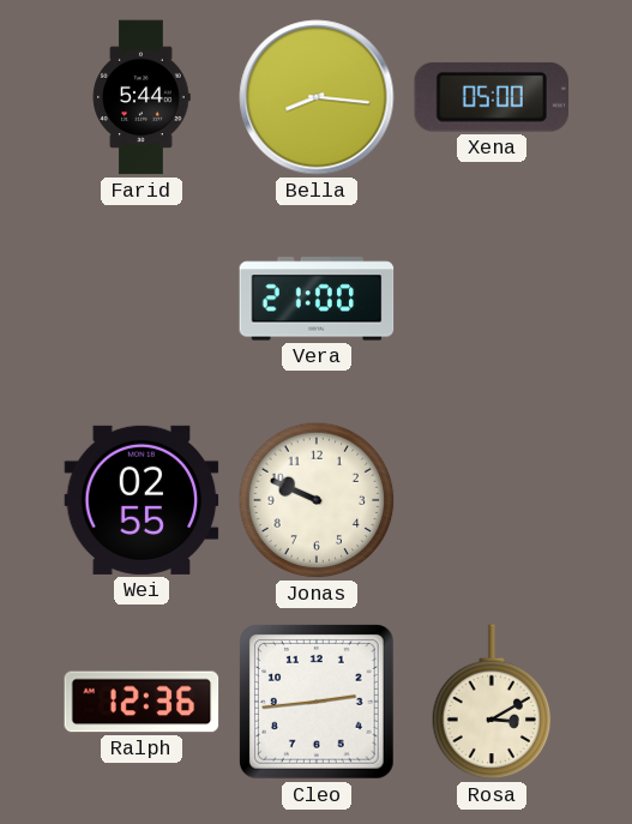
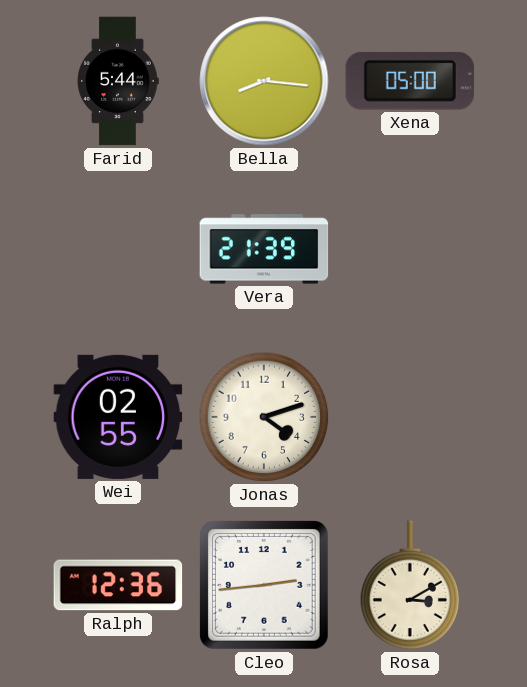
Vera: 21:00 -> 21:39
Jonas: 9:49 -> 4:12
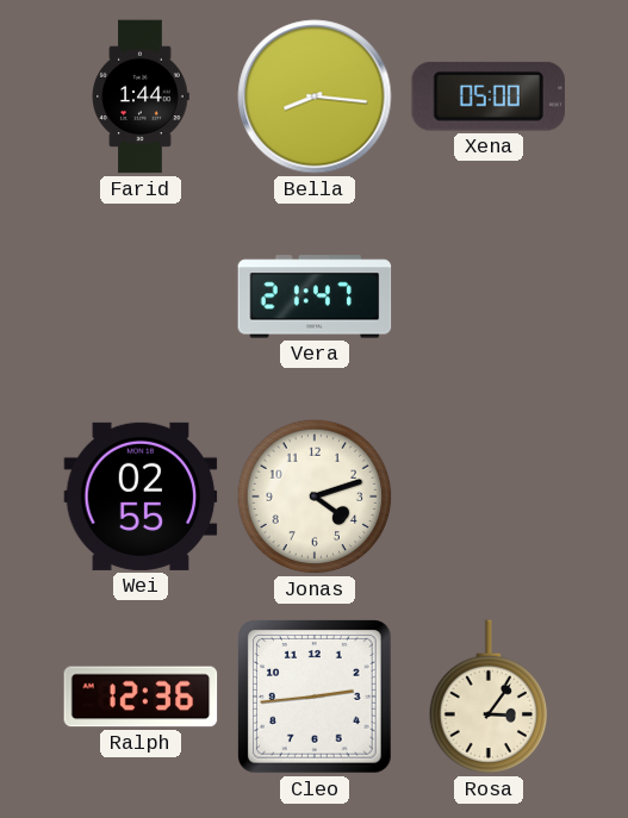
Farid: 5:44 -> 1:44
Vera: 21:39 -> 21:47
Rosa: 3:10 -> 3:06
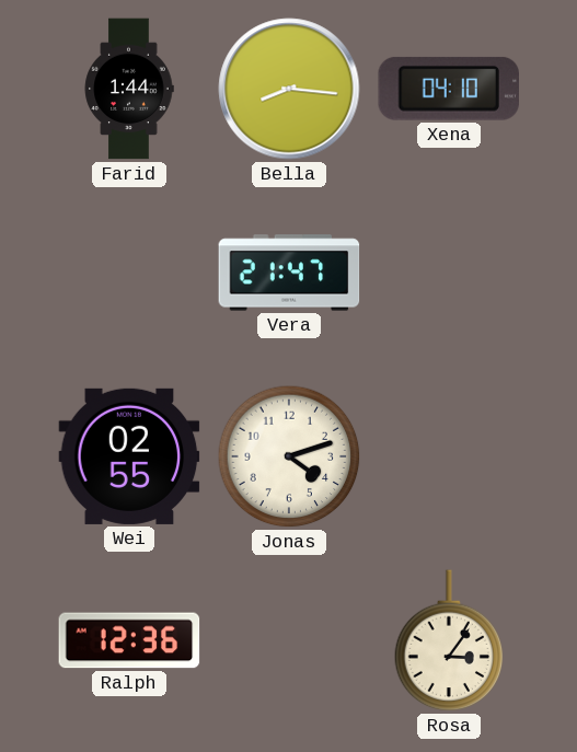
Xena: 05:00 -> 04:10
Cleo: 2:44 -> none
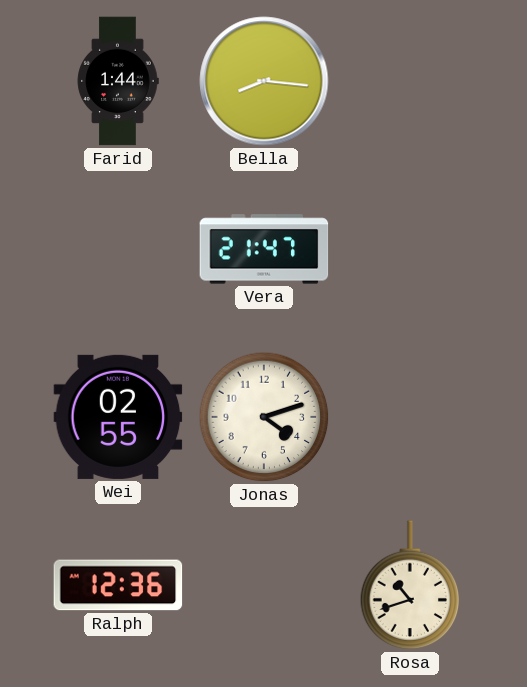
Xena: 04:10 -> none
Rosa: 3:06 -> 10:42
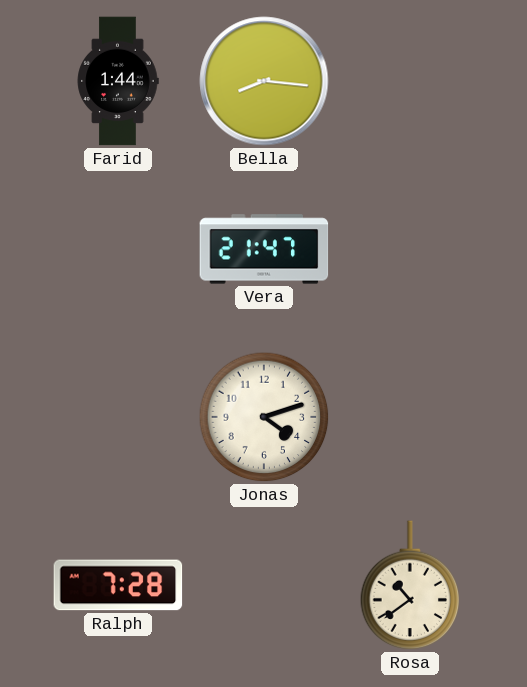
Wei: 02:55 -> none
Ralph: 12:36 -> 7:28
Rosa: 10:42 -> 10:39
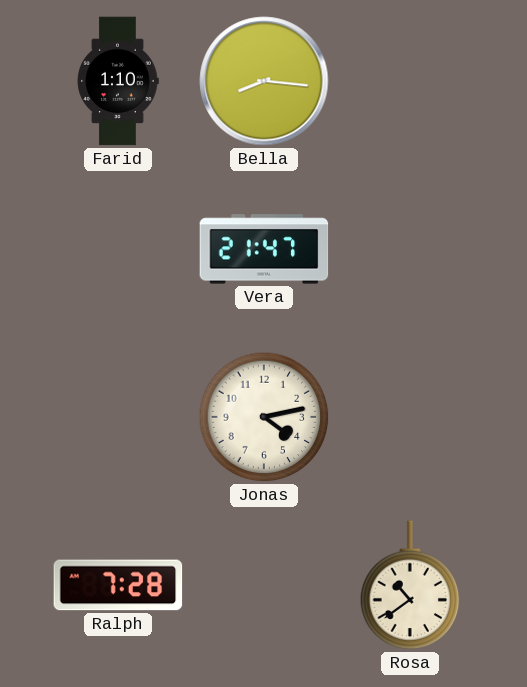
Farid: 1:44 -> 1:10
Jonas: 4:12 -> 4:13
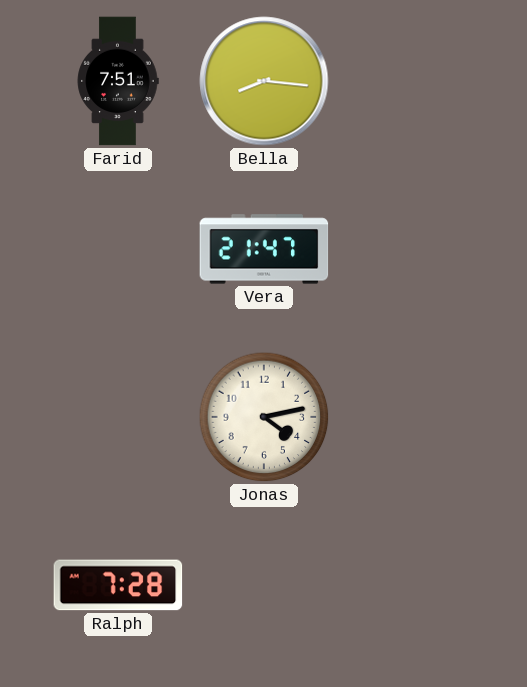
Farid: 1:10 -> 7:51
Rosa: 10:39 -> none
